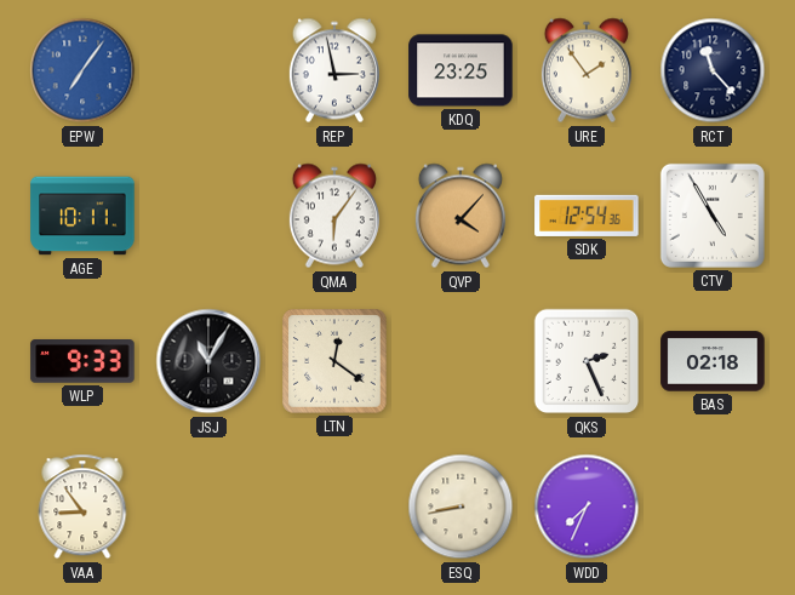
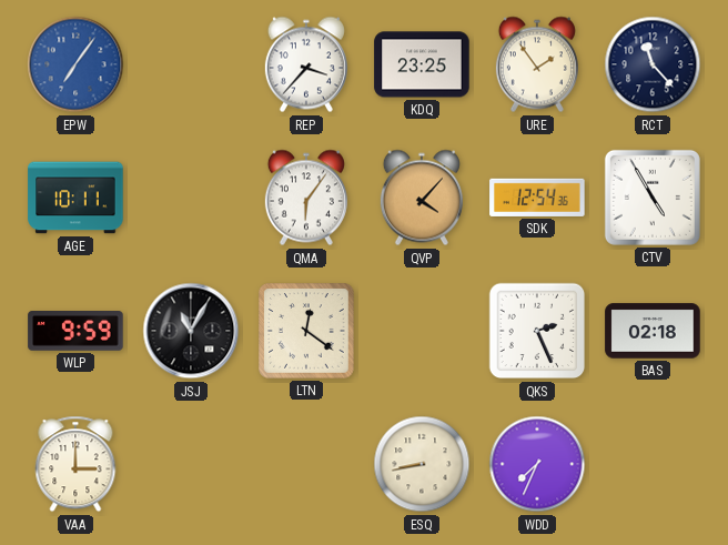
REP: 2:58 -> 3:37
WLP: 9:33 -> 9:59
VAA: 8:54 -> 3:00
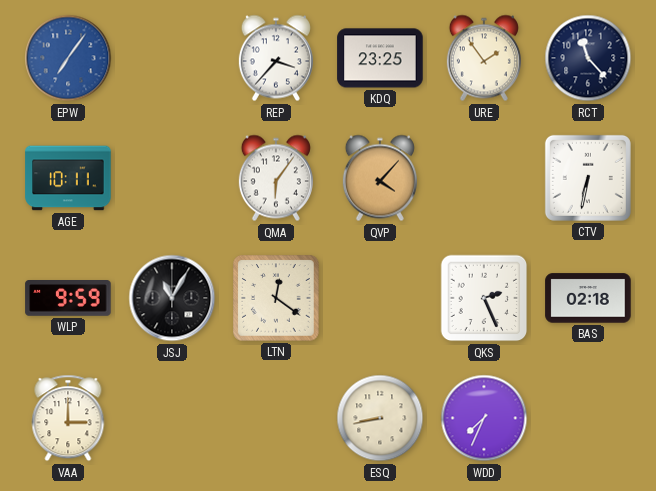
SDK: 12:54 -> none
CTV: 4:55 -> 6:32
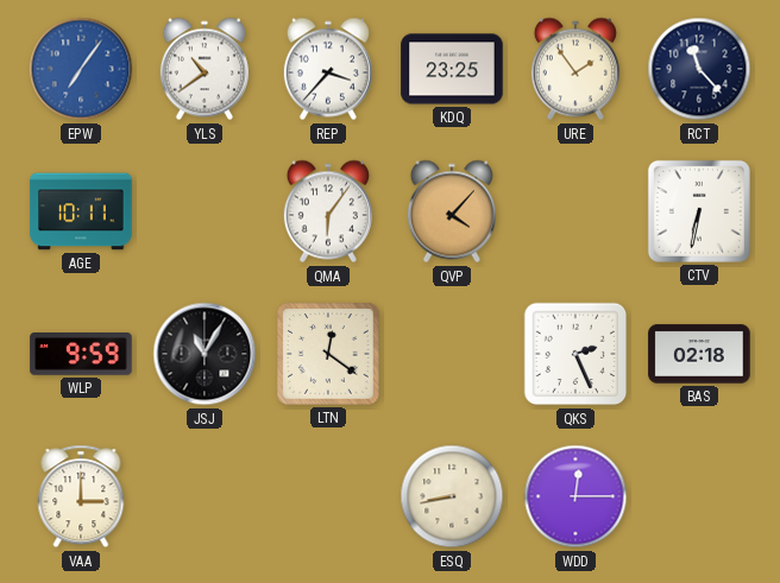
YLS: none -> 10:39
WDD: 7:34 -> 12:15
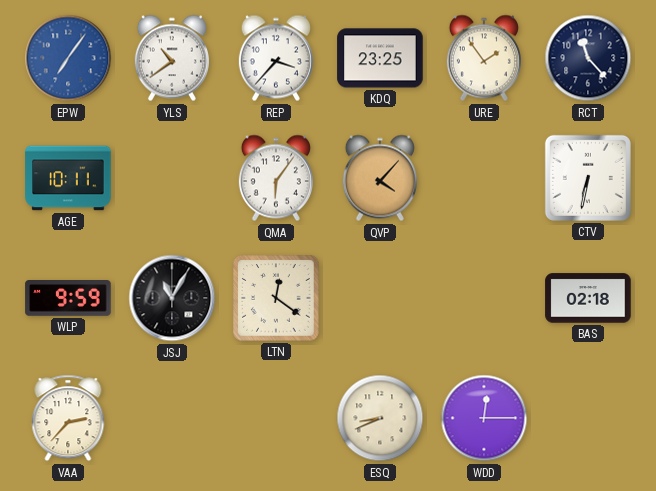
QKS: 2:26 -> none
VAA: 3:00 -> 2:37
ESQ: 8:43 -> 8:41
